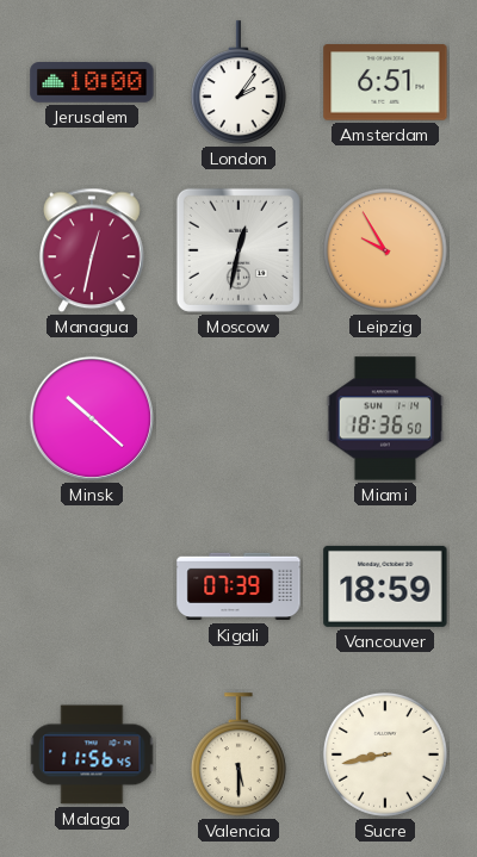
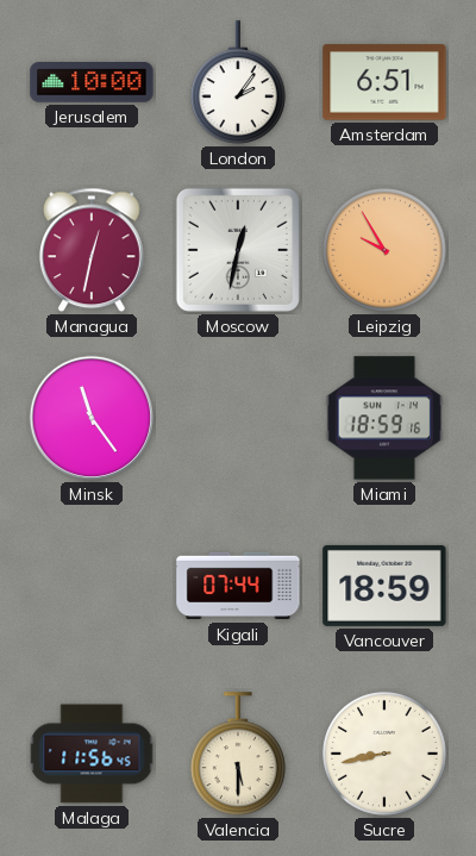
Minsk: 10:22 -> 11:24
Miami: 18:36 -> 18:59
Kigali: 07:39 -> 07:44
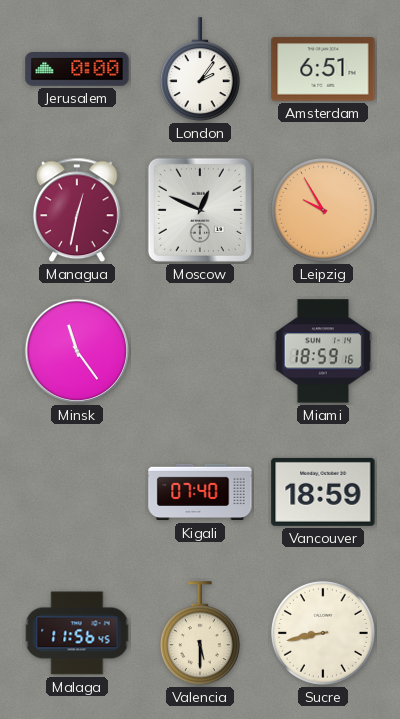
Jerusalem: 10:00 -> 0:00
Moscow: 12:32 -> 12:49
Kigali: 07:44 -> 07:40
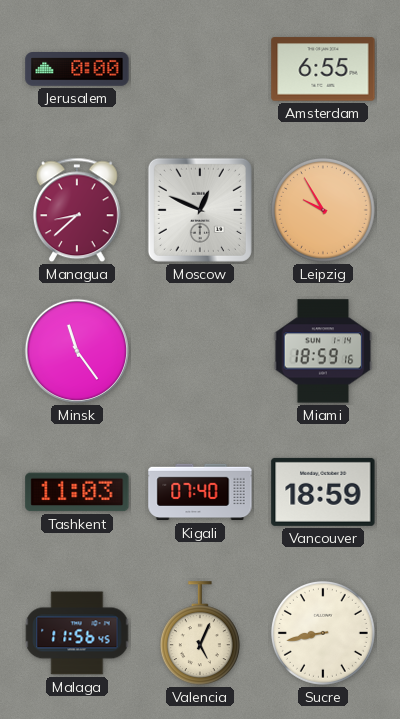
London: 2:06 -> none
Amsterdam: 6:51 -> 6:55
Managua: 12:32 -> 8:38
Tashkent: none -> 11:03
Valencia: 5:30 -> 5:04
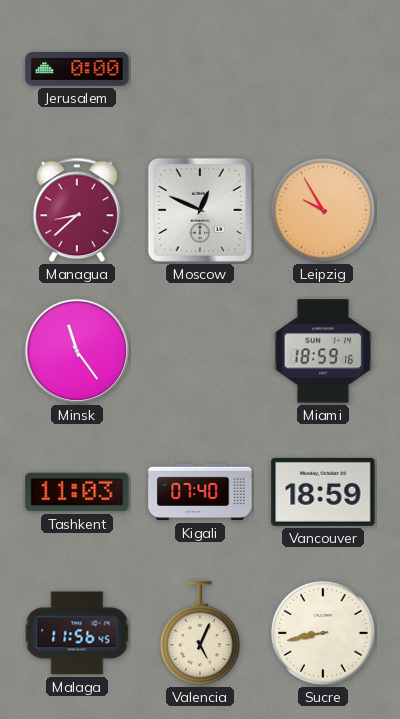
Amsterdam: 6:55 -> none
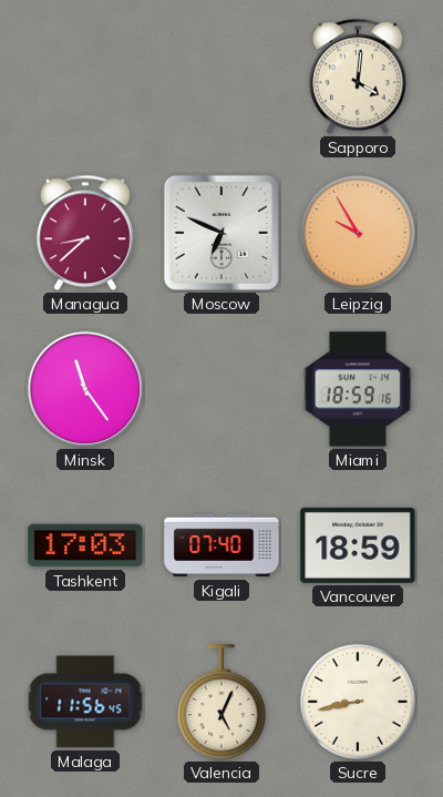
Jerusalem: 0:00 -> none
Sapporo: none -> 4:01
Moscow: 12:49 -> 6:49
Tashkent: 11:03 -> 17:03
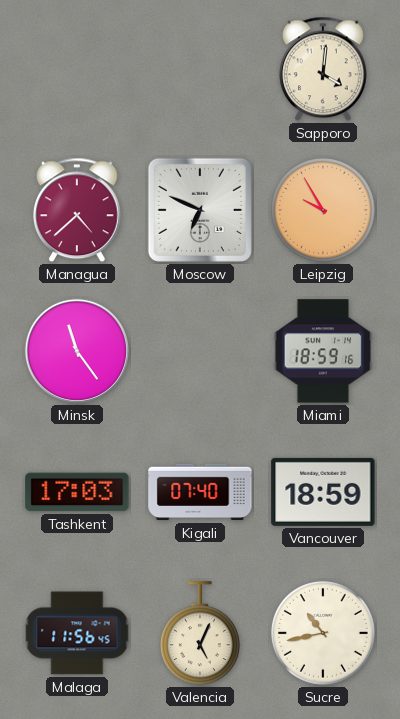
Managua: 8:38 -> 4:38
Sucre: 8:43 -> 10:43
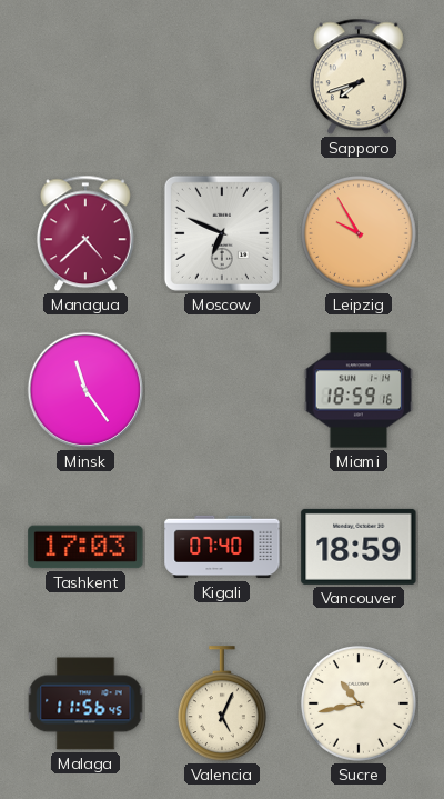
Sapporo: 4:01 -> 7:42
